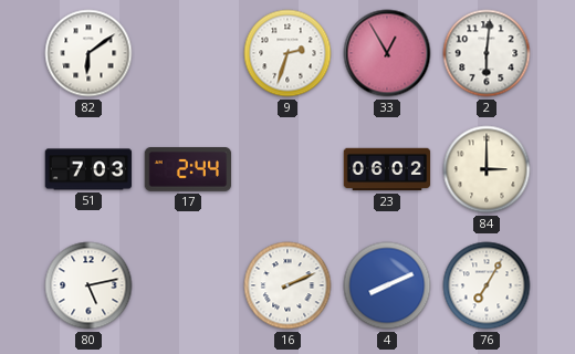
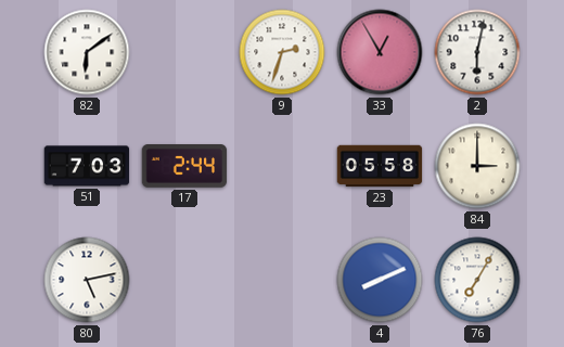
2: 6:01 -> 6:02
23: 06:02 -> 05:58
16: 2:11 -> none
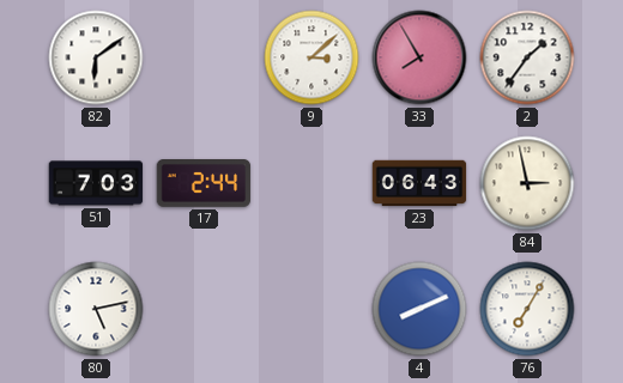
9: 2:33 -> 3:08
33: 12:55 -> 7:55
2: 6:02 -> 1:36
23: 05:58 -> 06:43
84: 3:00 -> 2:58
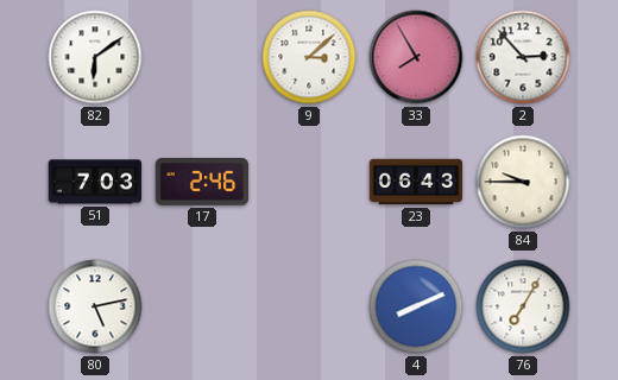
2: 1:36 -> 2:53
17: 2:44 -> 2:46
84: 2:58 -> 9:45
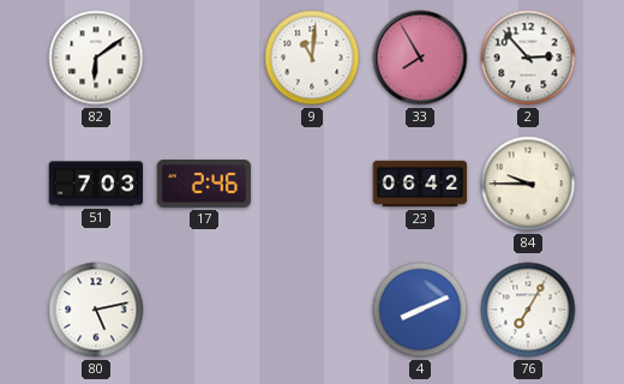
9: 3:08 -> 11:01
23: 06:43 -> 06:42
